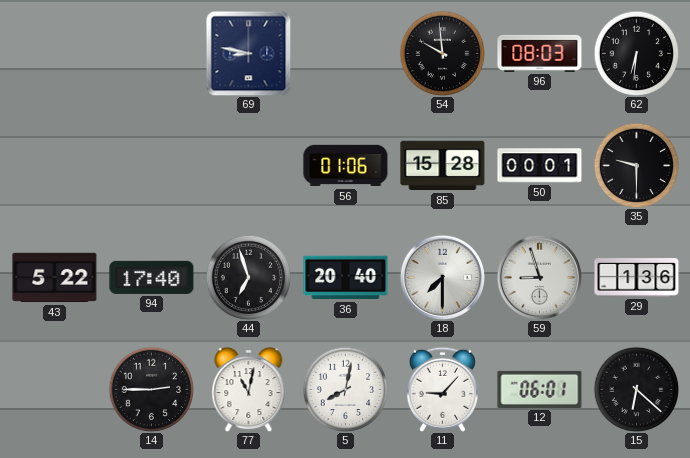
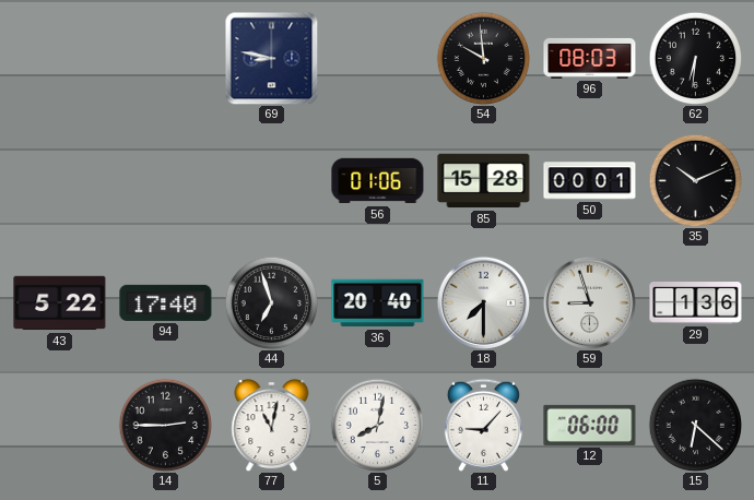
35: 9:30 -> 10:11
12: 06:01 -> 06:00
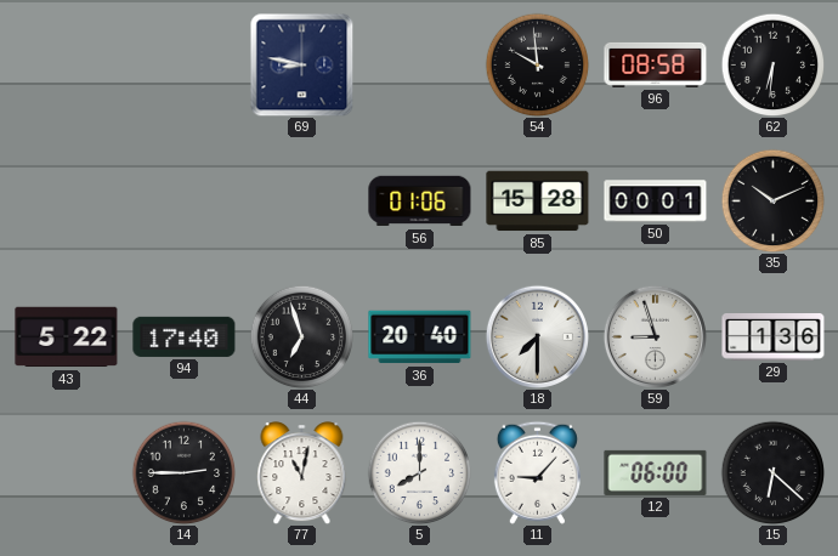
96: 08:03 -> 08:58
5: 8:02 -> 8:00
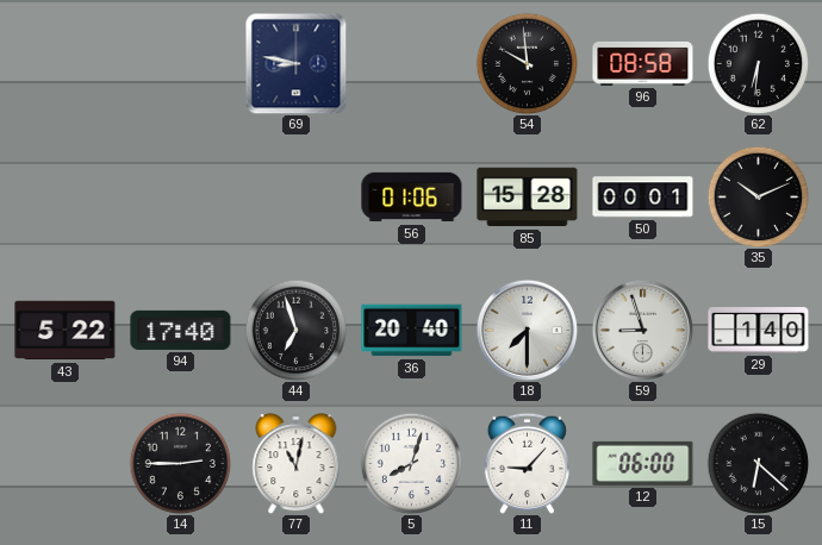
29: 1:36 -> 1:40
5: 8:00 -> 8:03
